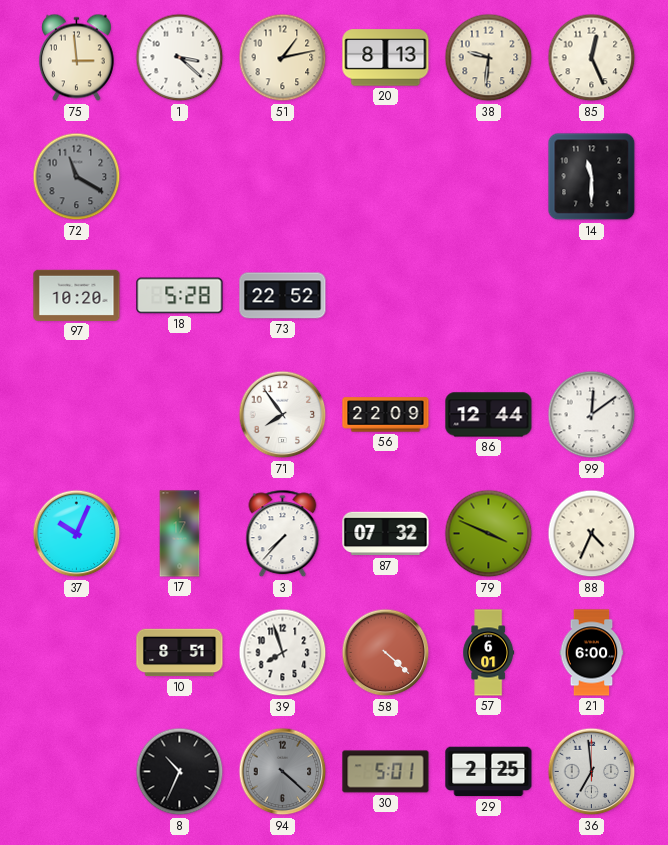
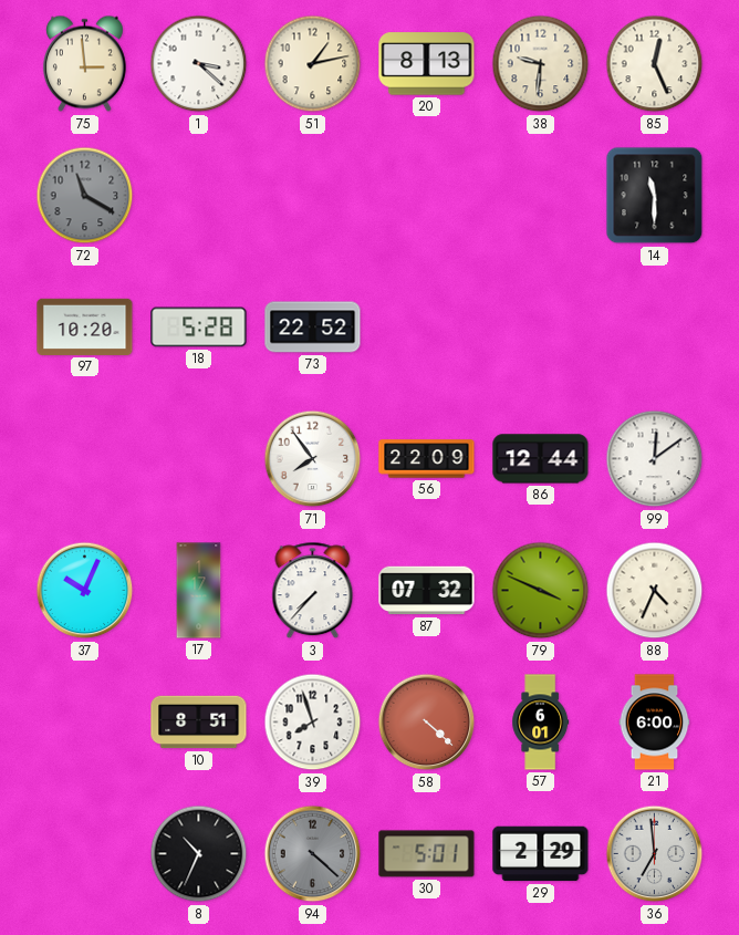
29: 2:25 -> 2:29
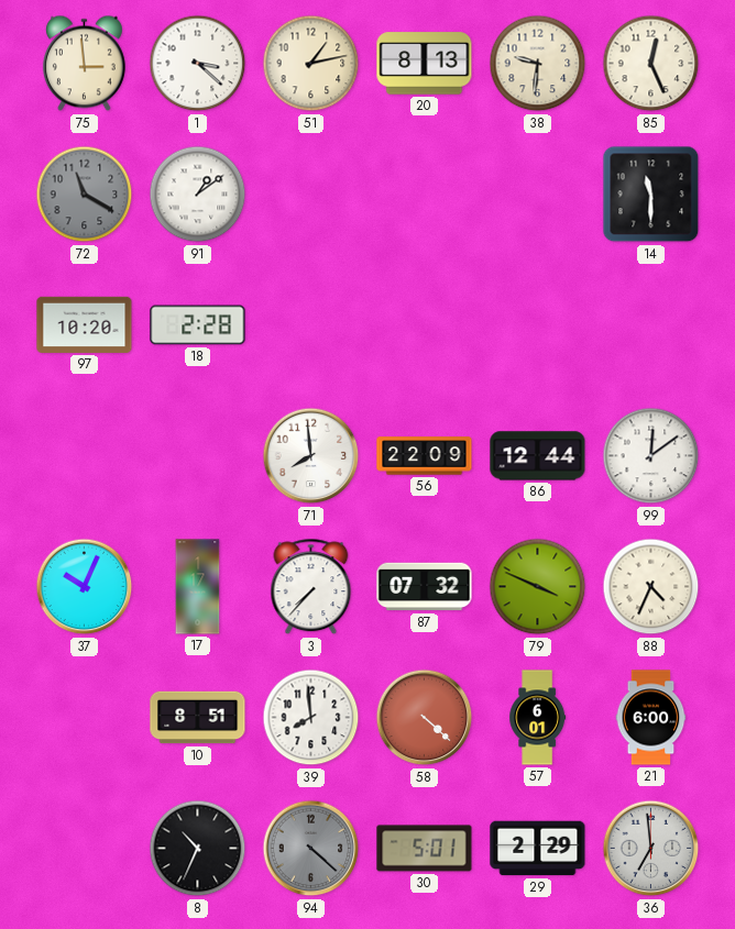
91: none -> 1:09
18: 5:28 -> 2:28
73: 22:52 -> none
71: 7:54 -> 7:59
39: 7:57 -> 7:59
